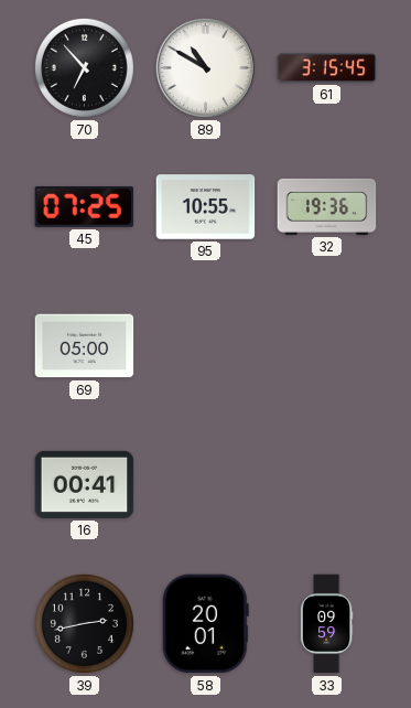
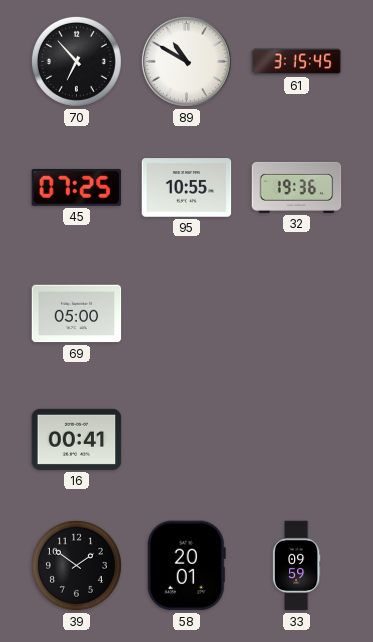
39: 2:43 -> 1:51
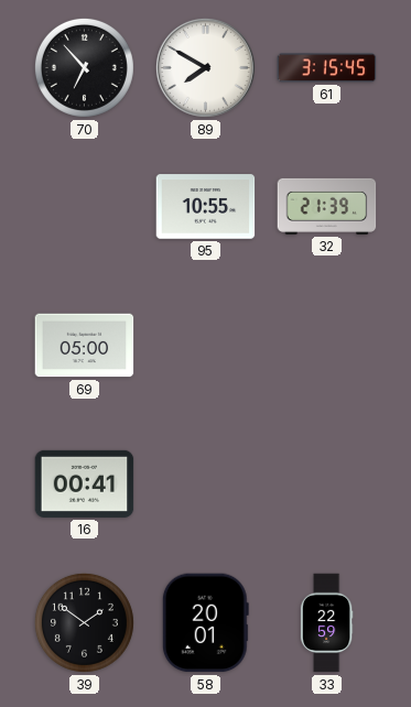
89: 10:50 -> 7:50
45: 07:25 -> none
32: 19:36 -> 21:39
33: 09:59 -> 22:59
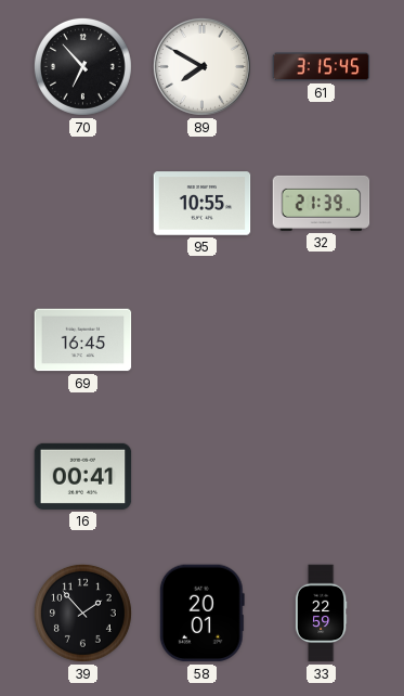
69: 05:00 -> 16:45
39: 1:51 -> 1:53
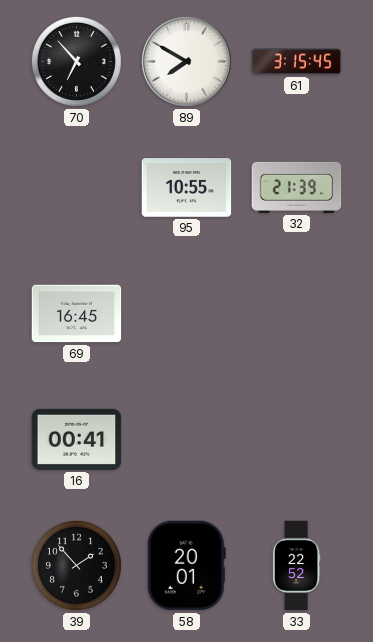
33: 22:59 -> 22:52
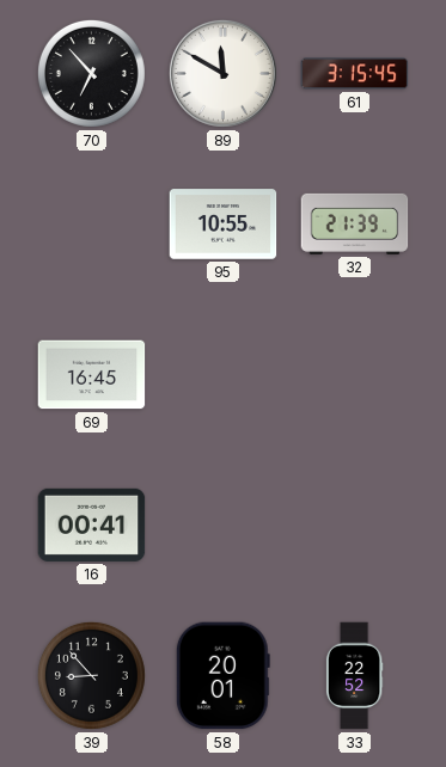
89: 7:50 -> 11:50
39: 1:53 -> 8:53
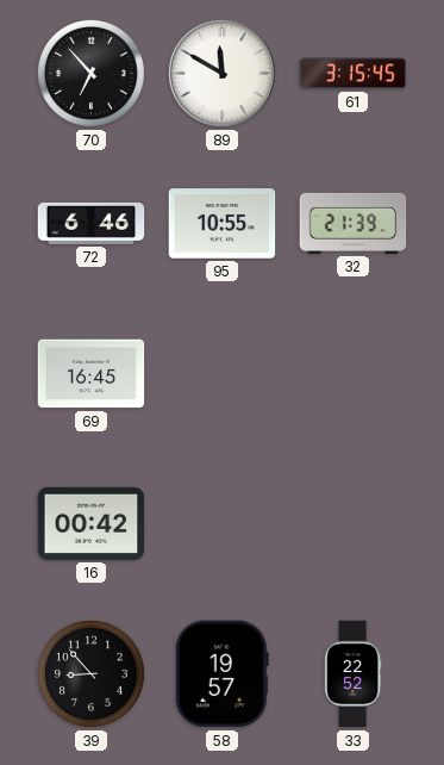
72: none -> 6:46
16: 00:41 -> 00:42
58: 20:01 -> 19:57
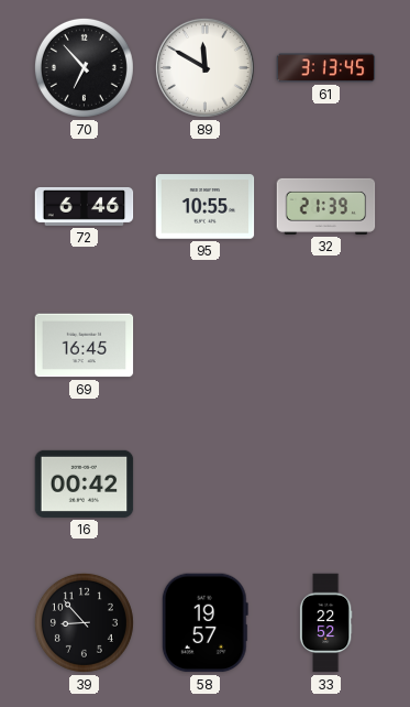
61: 3:15 -> 3:13
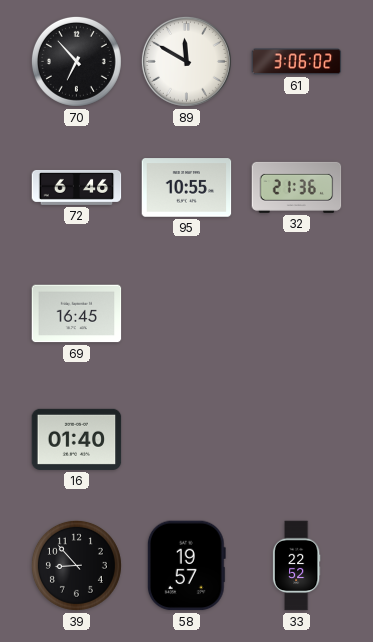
61: 3:13 -> 3:06
32: 21:39 -> 21:36
16: 00:42 -> 01:40
